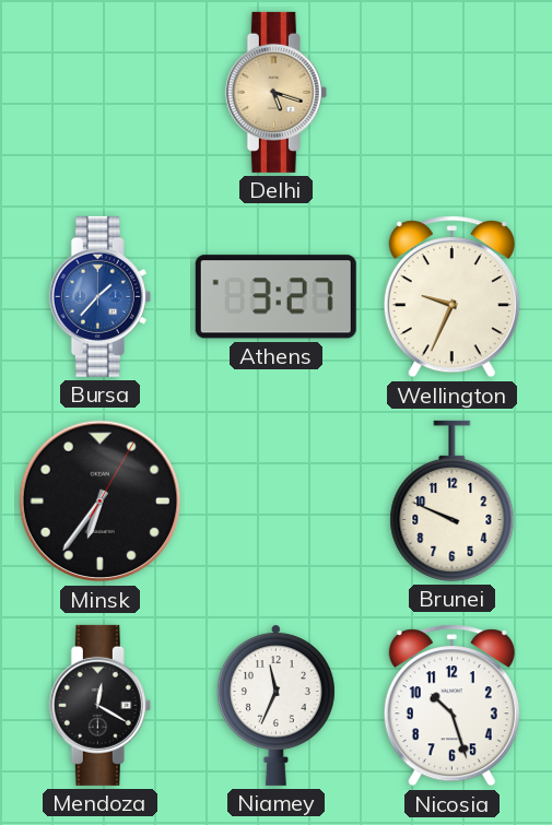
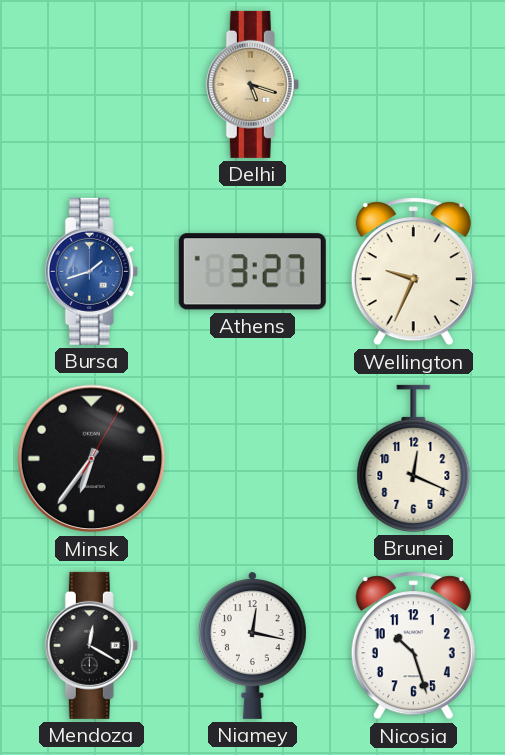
Bursa: 1:37 -> 1:42
Brunei: 9:49 -> 12:19
Niamey: 11:34 -> 12:17
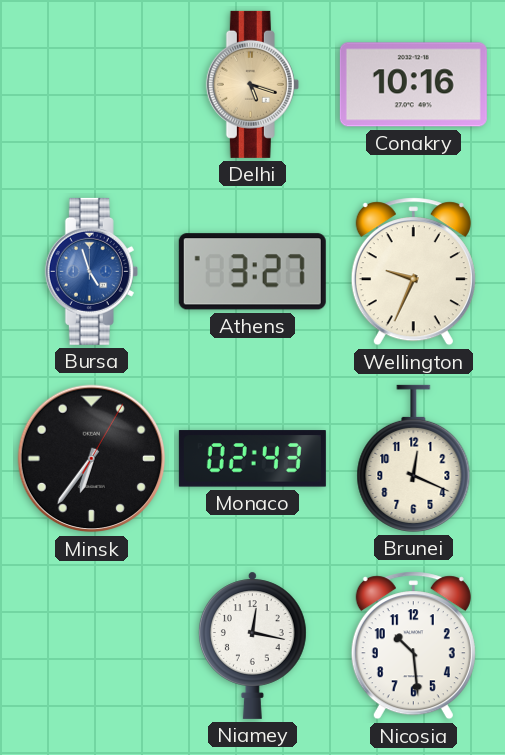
Conakry: none -> 10:16
Bursa: 1:42 -> 4:57
Monaco: none -> 02:43
Mendoza: 12:20 -> none
Nicosia: 10:27 -> 10:29
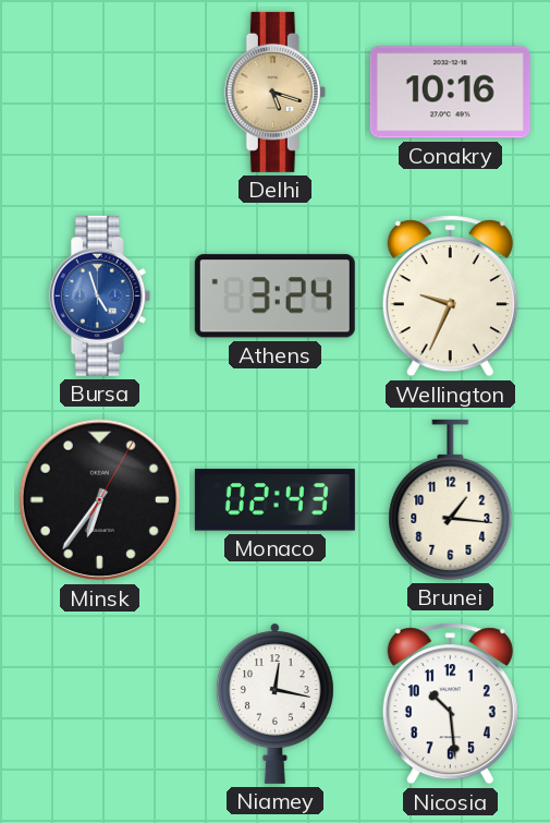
Athens: 3:27 -> 3:24
Brunei: 12:19 -> 1:16
